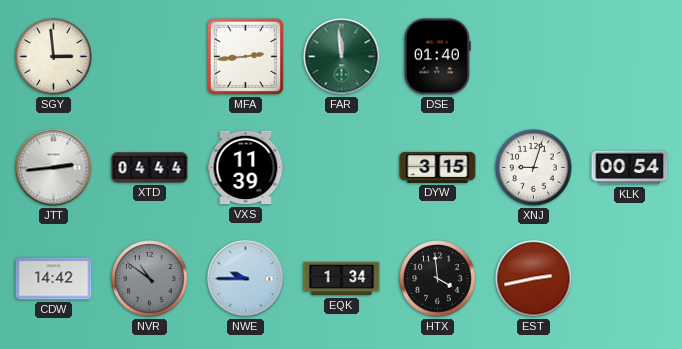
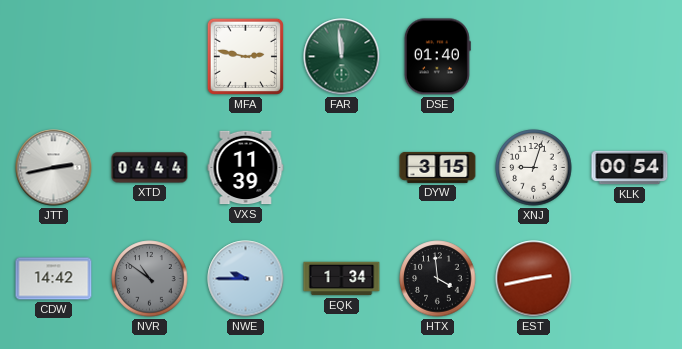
SGY: 2:59 -> none
MFA: 2:44 -> 2:47
JTT: 2:44 -> 2:43
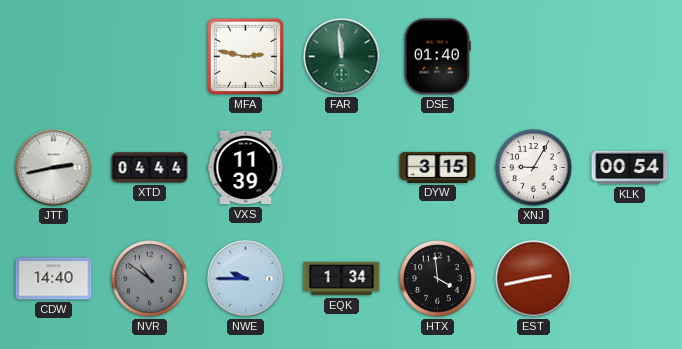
XNJ: 9:03 -> 9:05
CDW: 14:42 -> 14:40
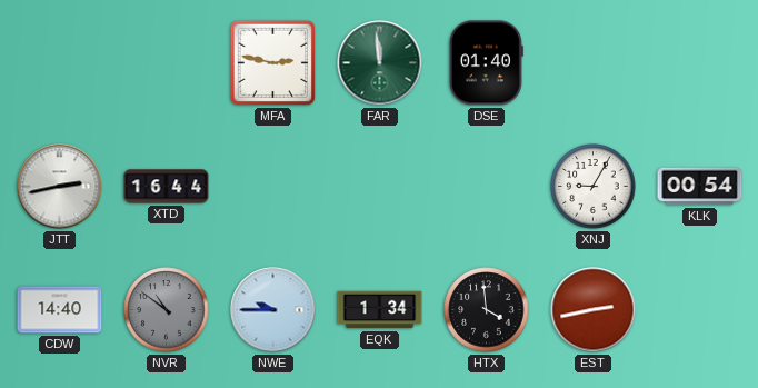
XTD: 04:44 -> 16:44
VXS: 11:39 -> none
DYW: 3:15 -> none
